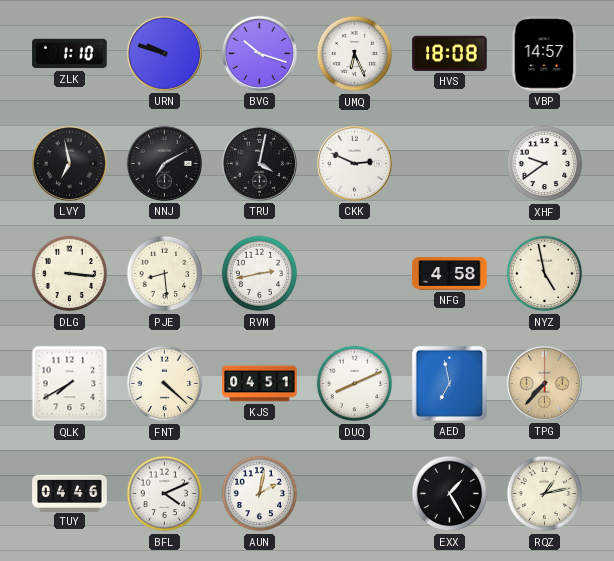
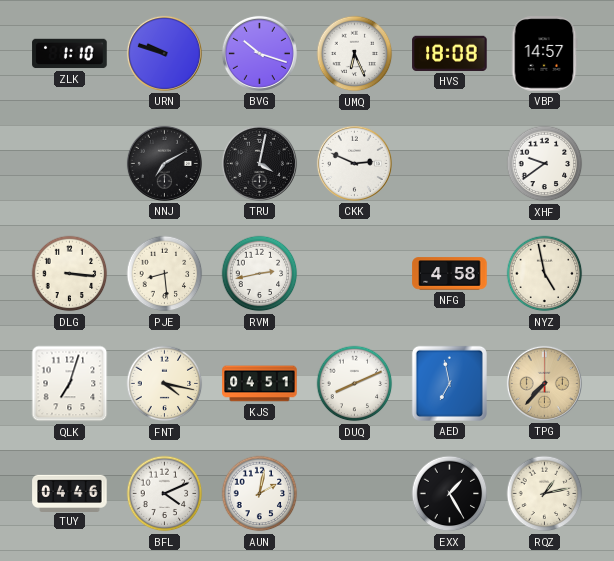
LVY: 6:58 -> none
QLK: 7:40 -> 7:03
FNT: 4:22 -> 4:17
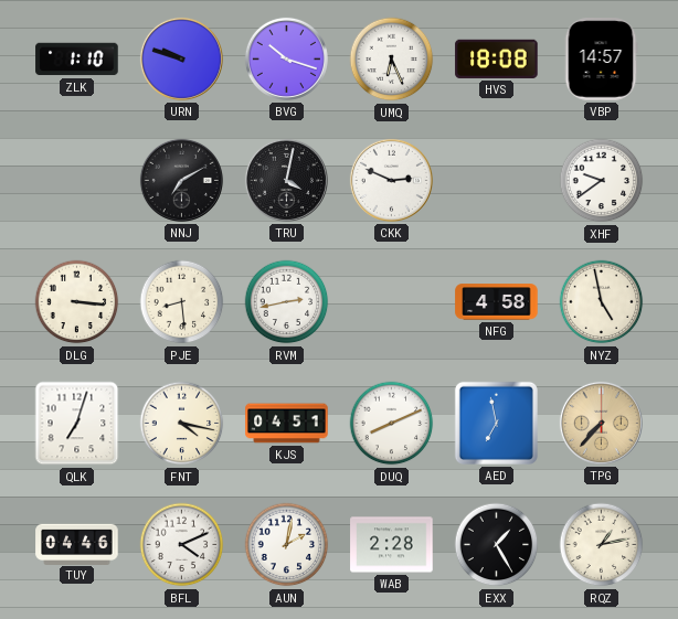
WAB: none -> 2:28
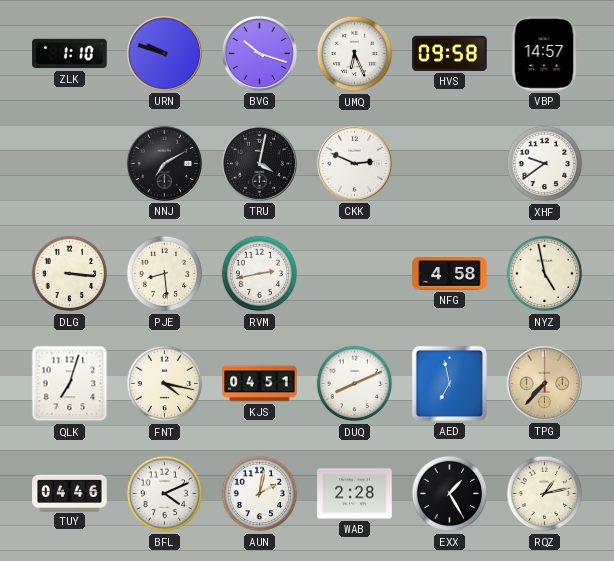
HVS: 18:08 -> 09:58
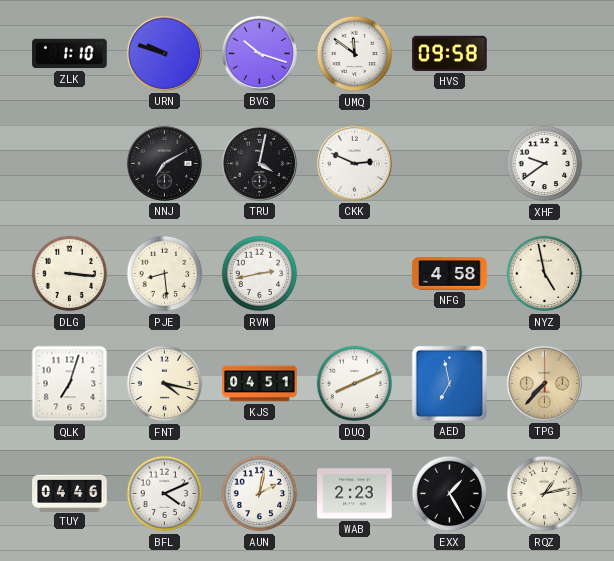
UMQ: 6:26 -> 11:51
VBP: 14:57 -> none
WAB: 2:28 -> 2:23
